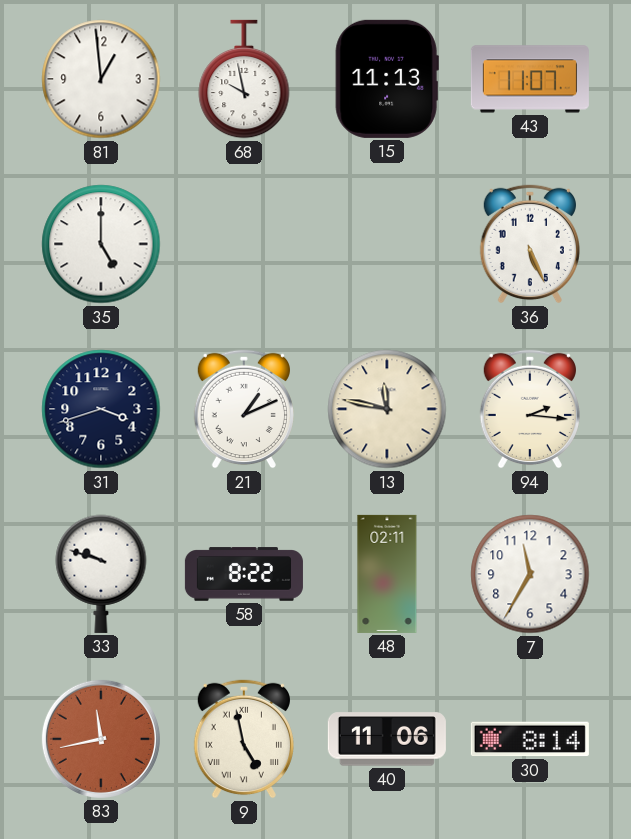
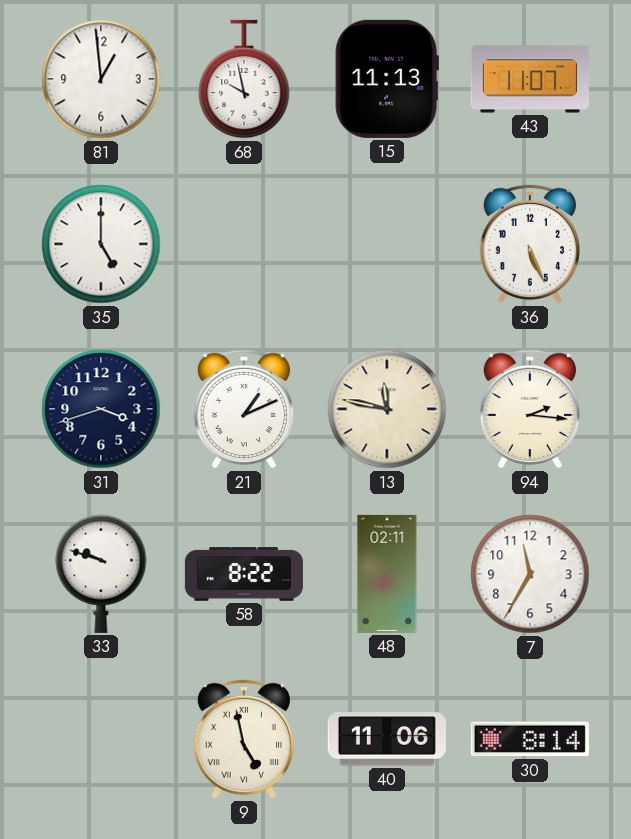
83: 11:43 -> none
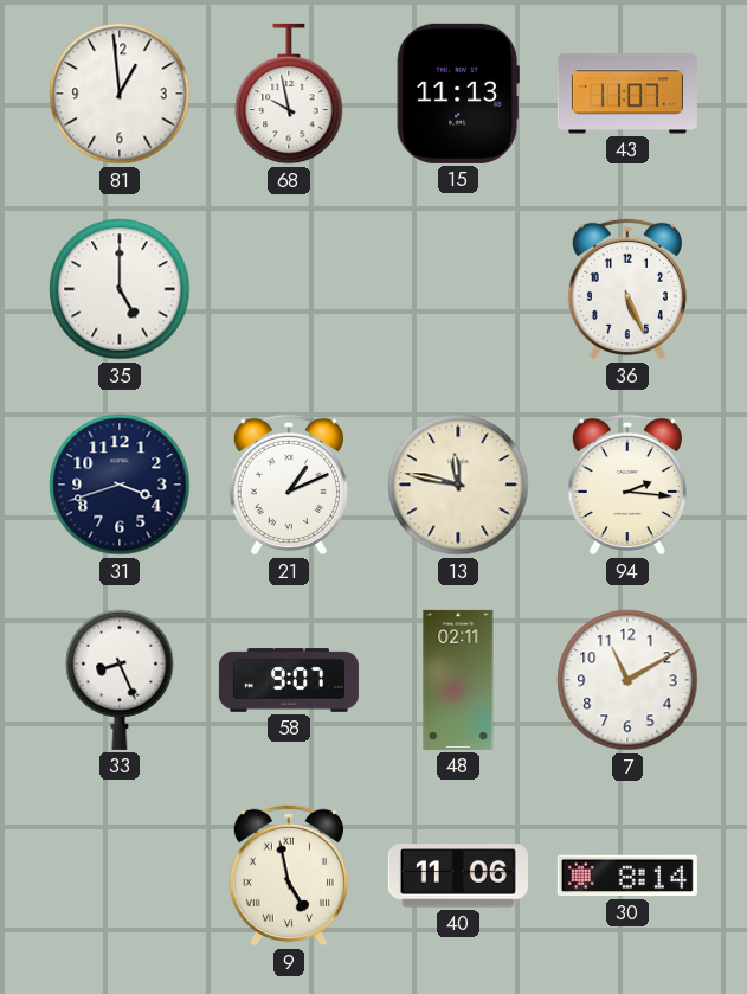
33: 9:48 -> 8:26
58: 8:22 -> 9:07
7: 11:35 -> 11:10
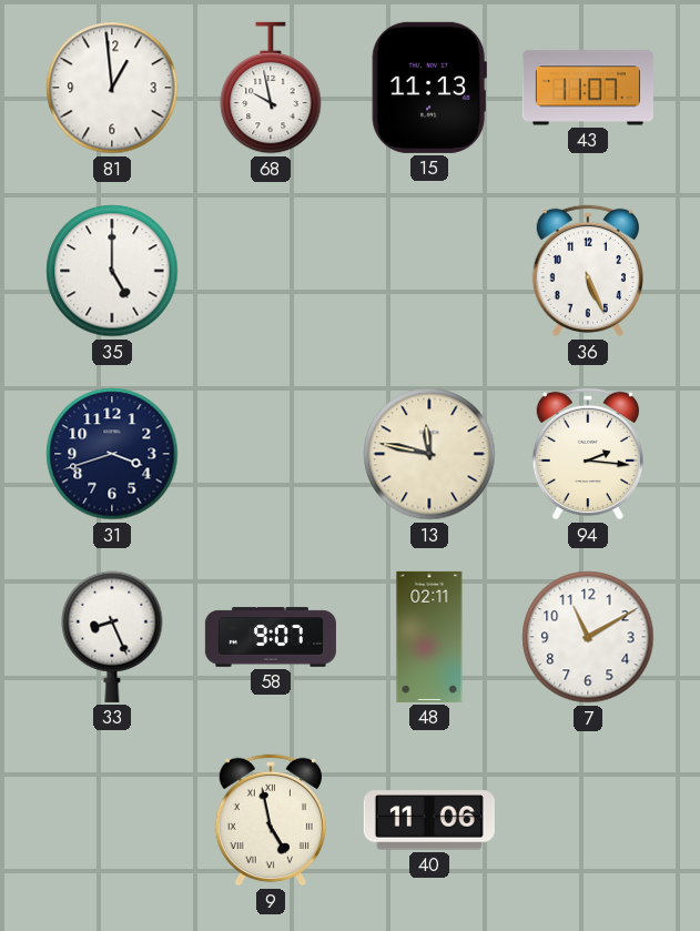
21: 1:11 -> none
30: 8:14 -> none
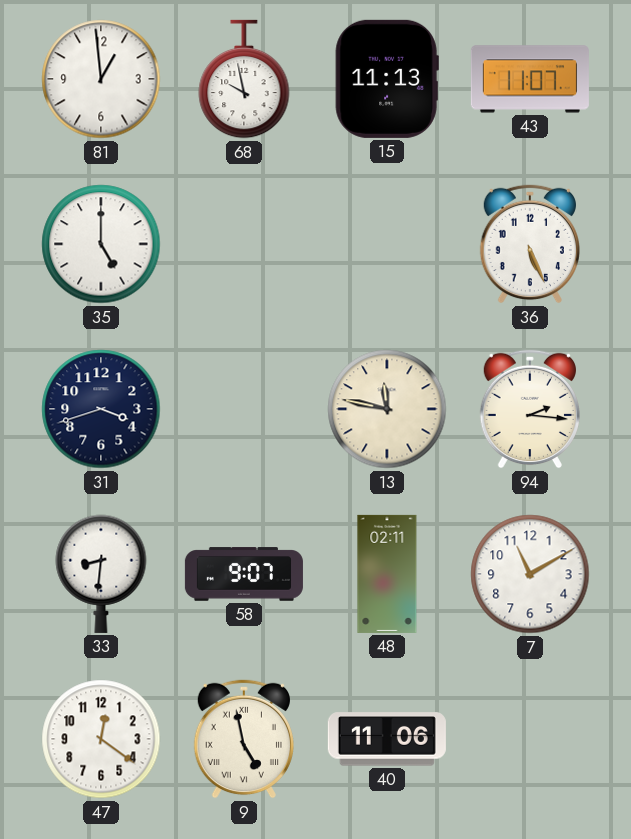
33: 8:26 -> 8:31
47: none -> 12:21
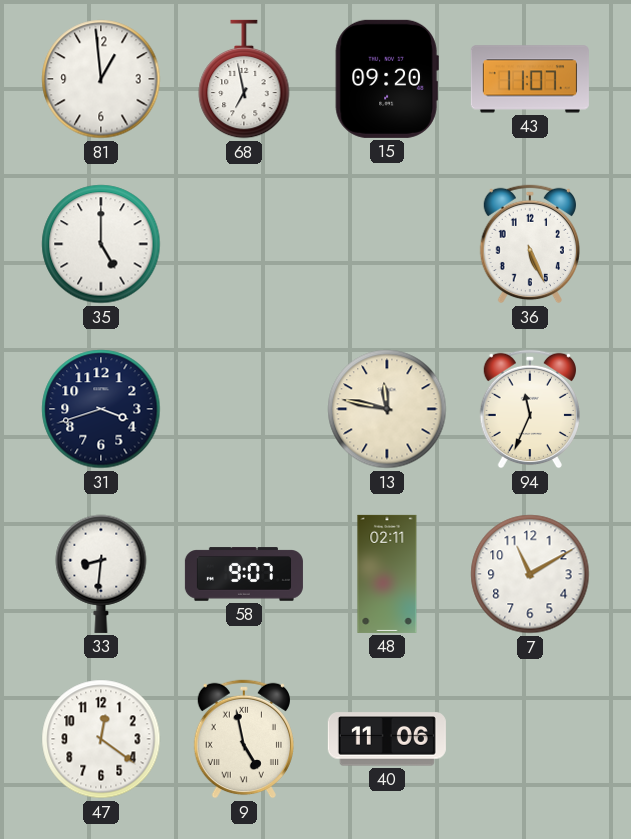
68: 9:58 -> 6:58
15: 11:13 -> 09:20
94: 2:16 -> 11:34
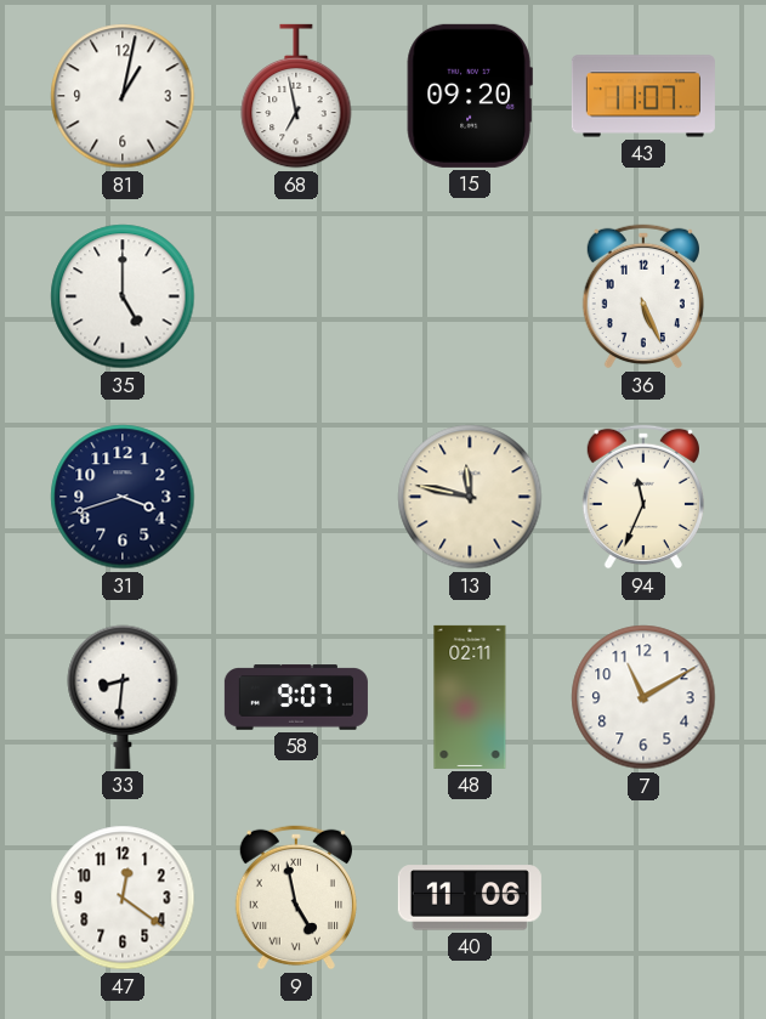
81: 12:59 -> 1:02
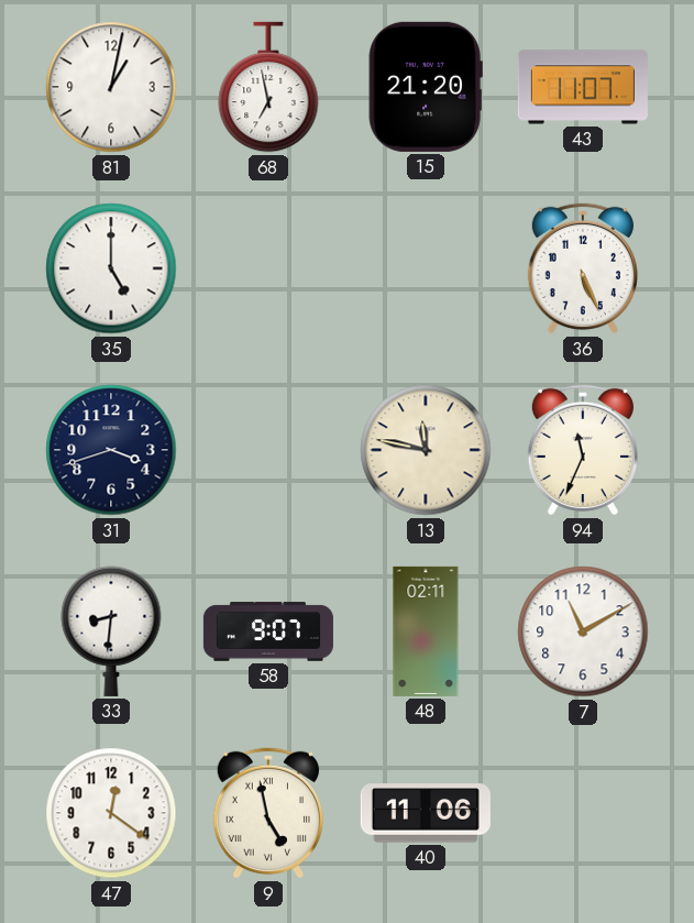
15: 09:20 -> 21:20
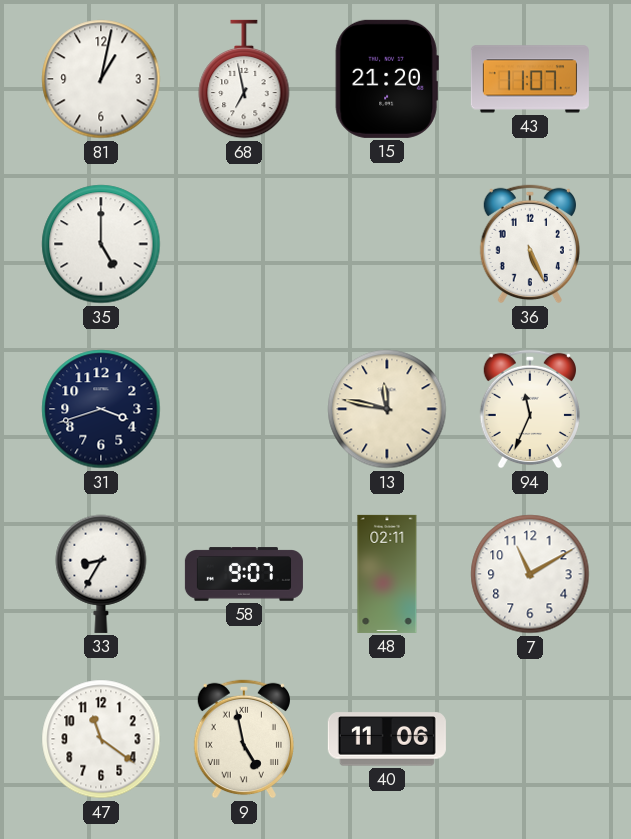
33: 8:31 -> 8:35
47: 12:21 -> 11:21
